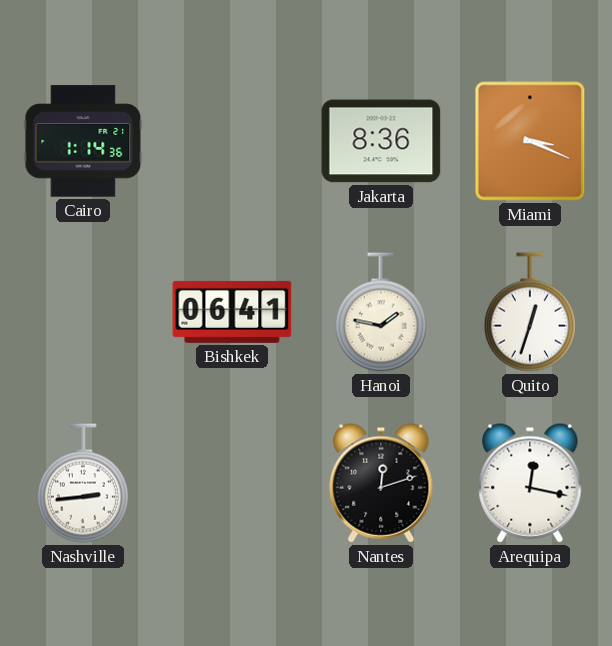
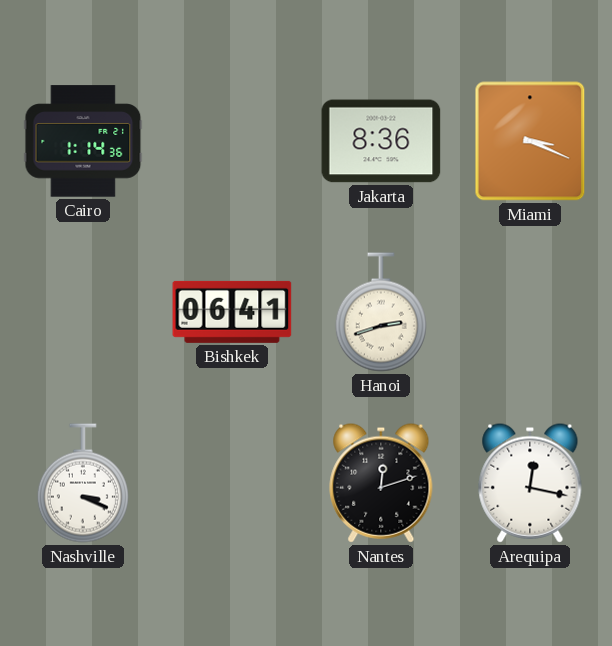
Hanoi: 1:47 -> 2:42
Quito: 12:33 -> none
Nashville: 2:44 -> 3:19
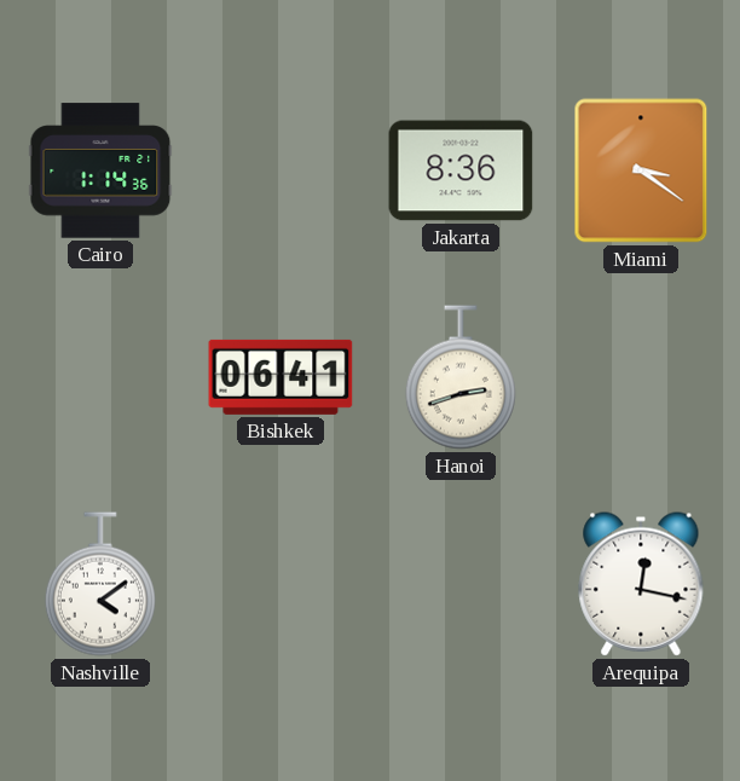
Miami: 3:19 -> 3:21
Nashville: 3:19 -> 4:09
Nantes: 12:12 -> none
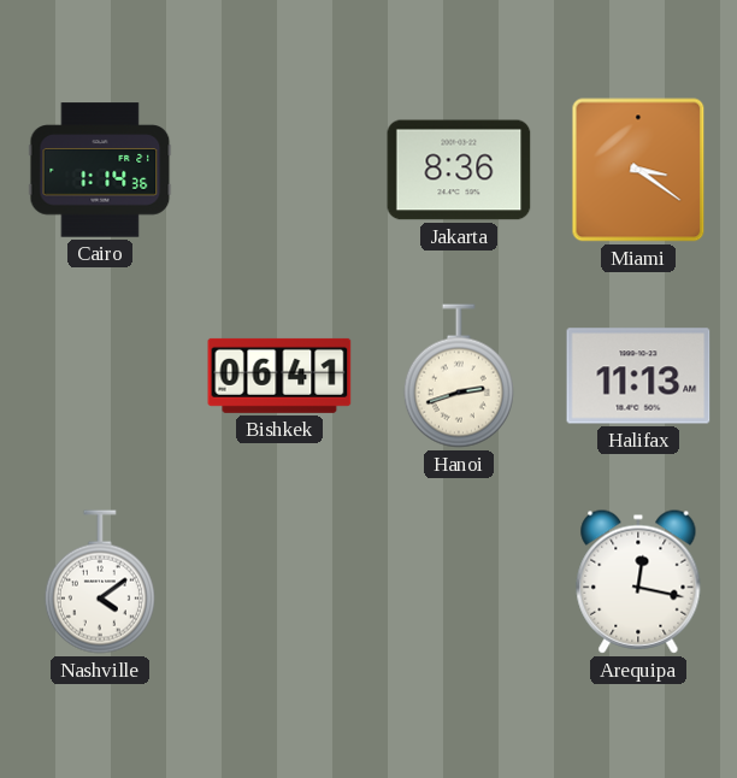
Halifax: none -> 11:13
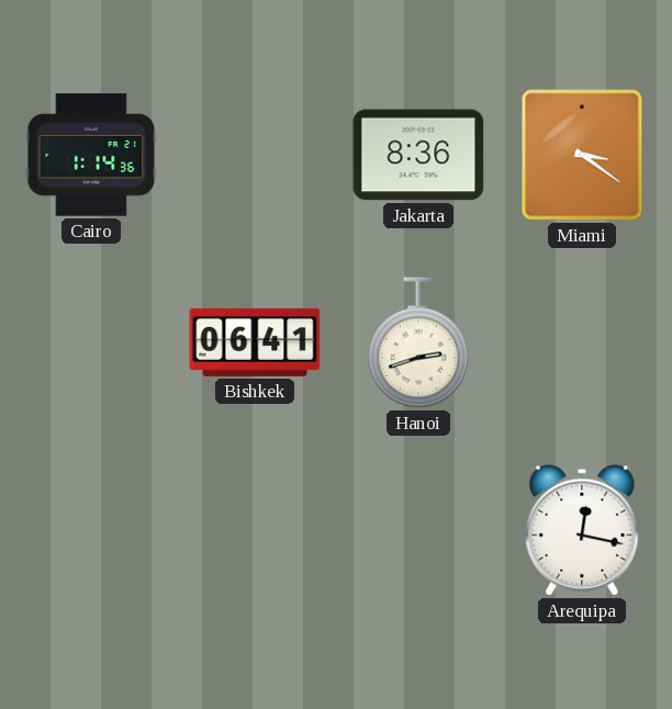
Halifax: 11:13 -> none
Nashville: 4:09 -> none
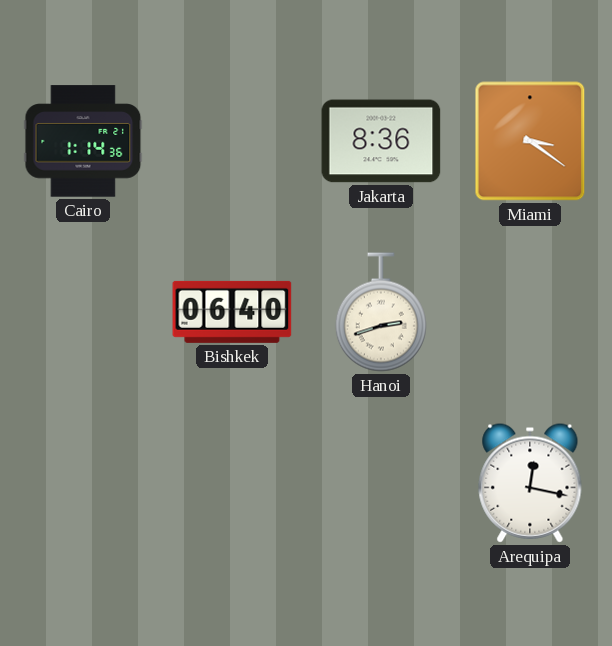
Bishkek: 06:41 -> 06:40
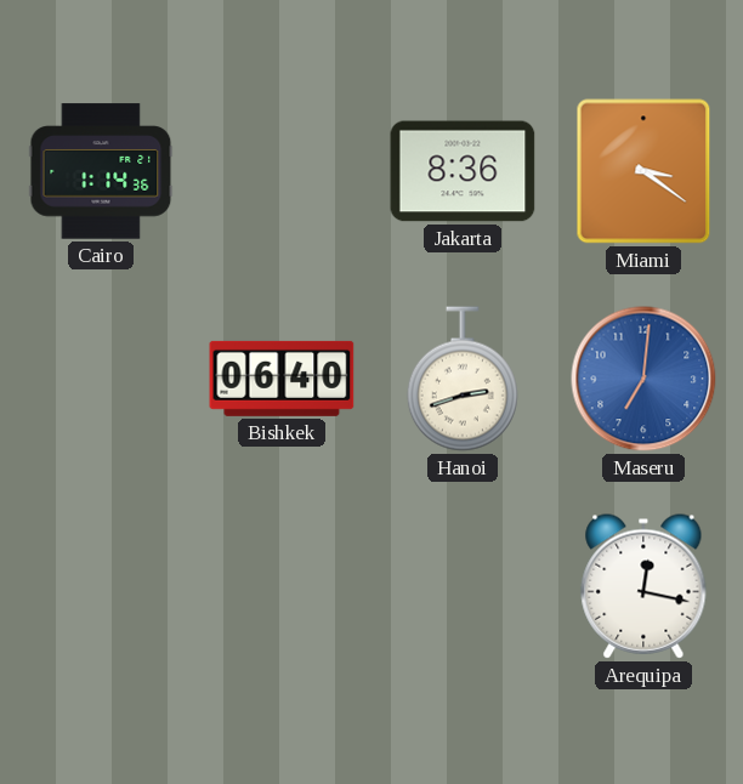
Maseru: none -> 7:01
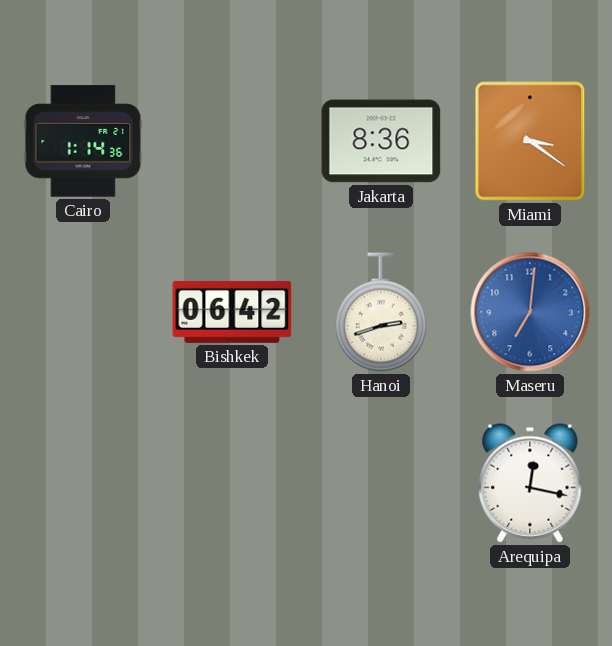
Bishkek: 06:40 -> 06:42
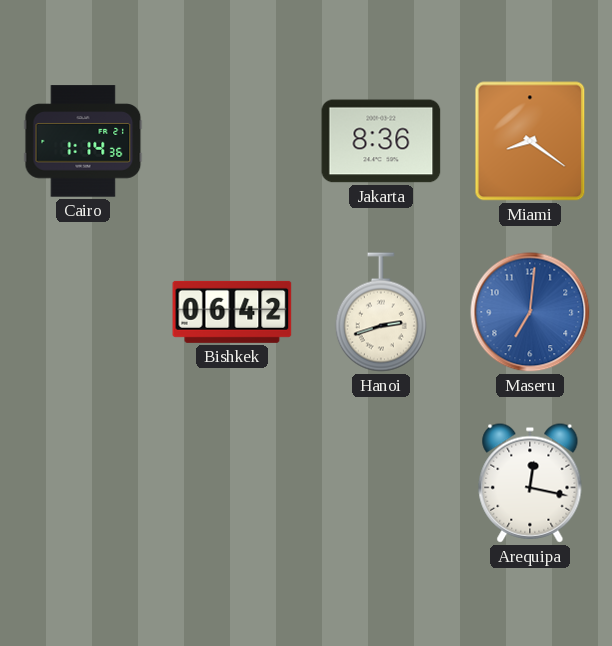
Miami: 3:21 -> 8:21
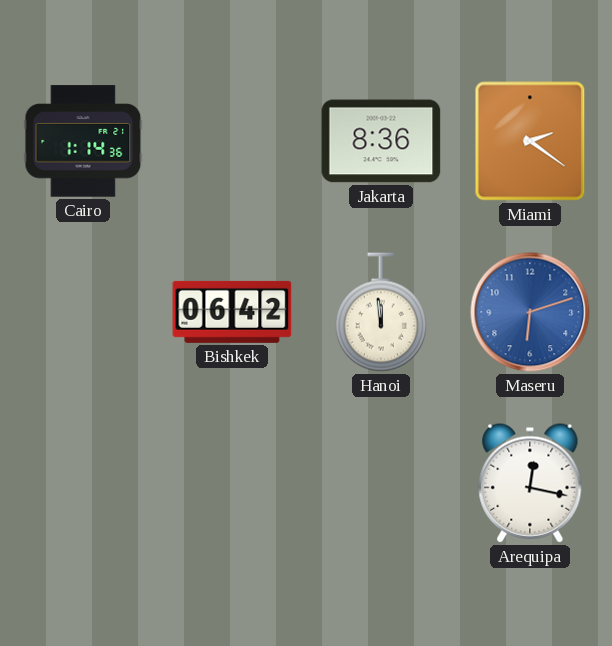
Miami: 8:21 -> 2:21
Hanoi: 2:42 -> 11:59
Maseru: 7:01 -> 6:12
